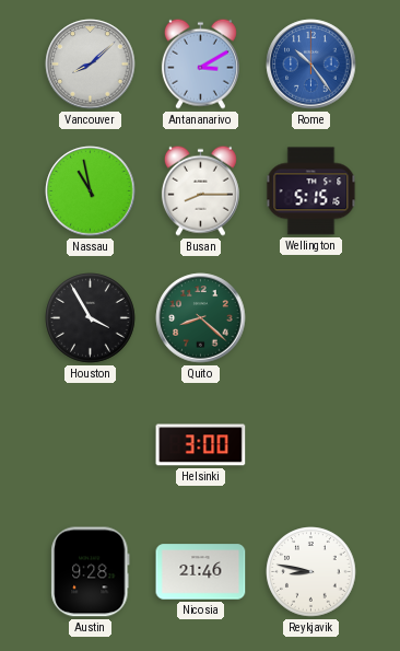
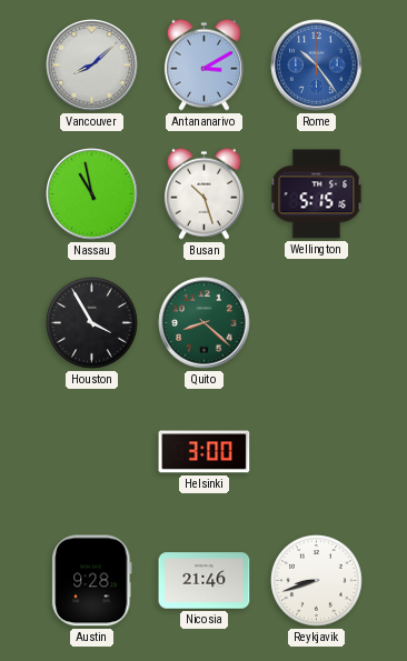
Busan: 8:15 -> 10:27
Reykjavik: 8:47 -> 8:42
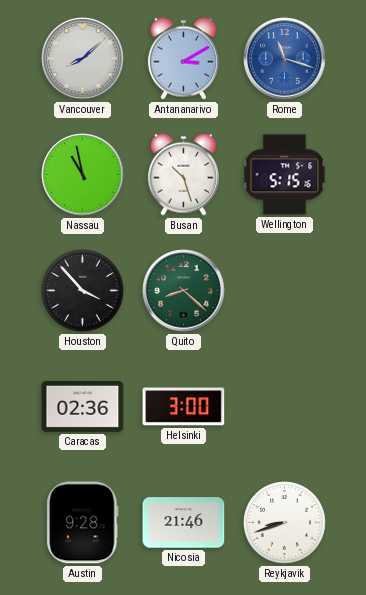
Rome: 10:24 -> 11:18
Houston: 3:55 -> 3:53
Caracas: none -> 02:36
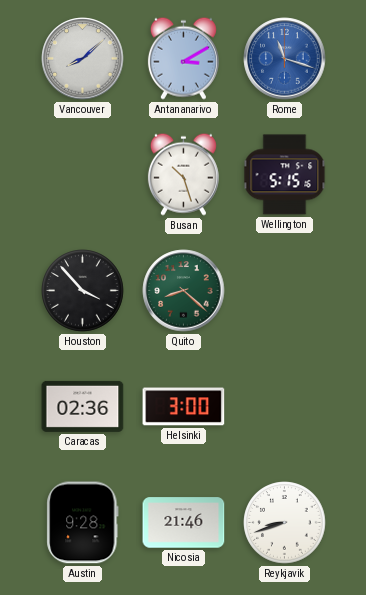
Nassau: 10:58 -> none
